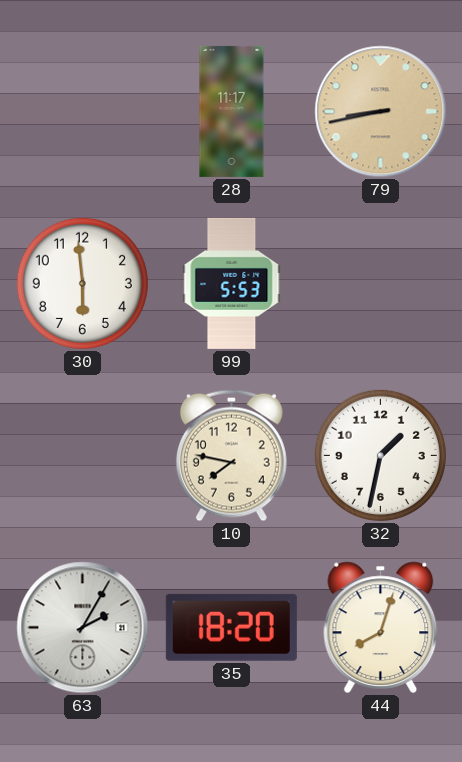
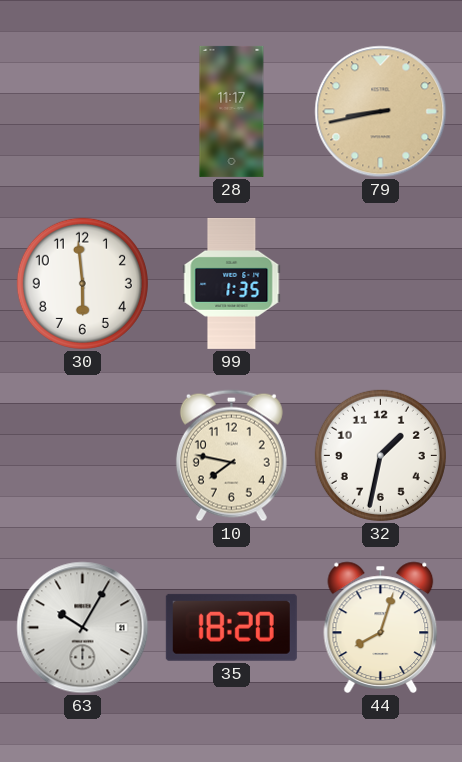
99: 5:53 -> 1:35
63: 2:05 -> 10:05
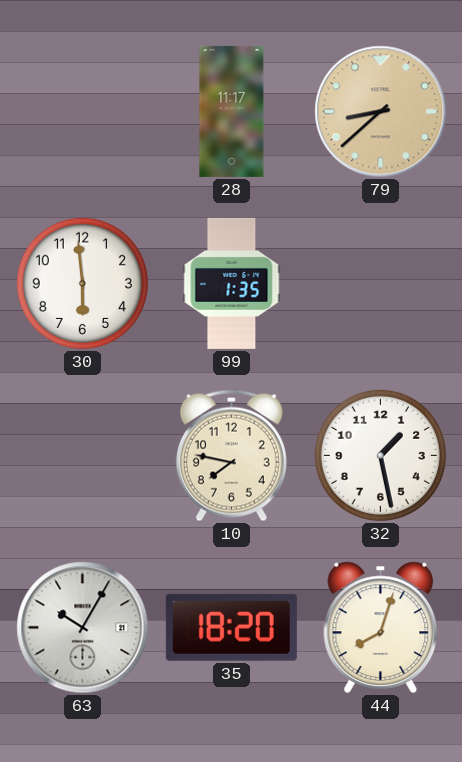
79: 8:43 -> 8:38
32: 1:32 -> 1:28
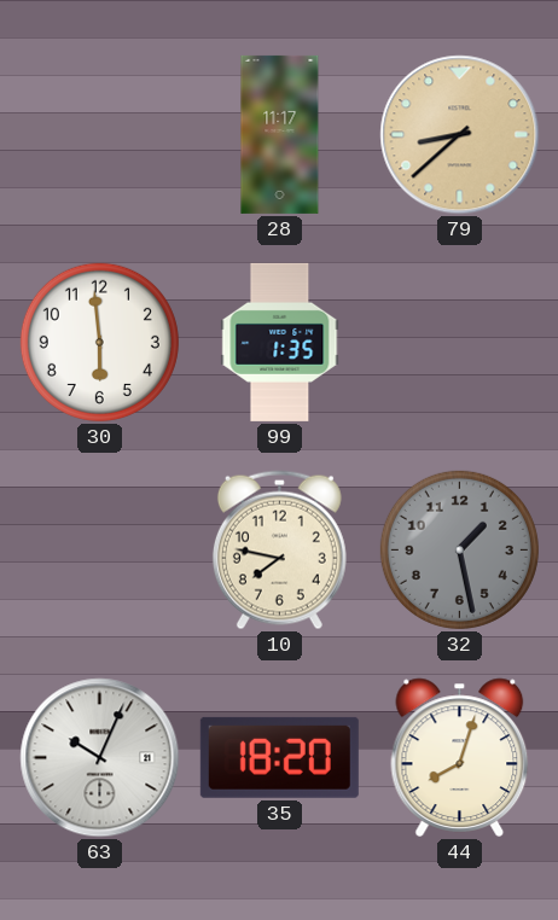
32 dial: white -> grey
63: 10:05 -> 10:04
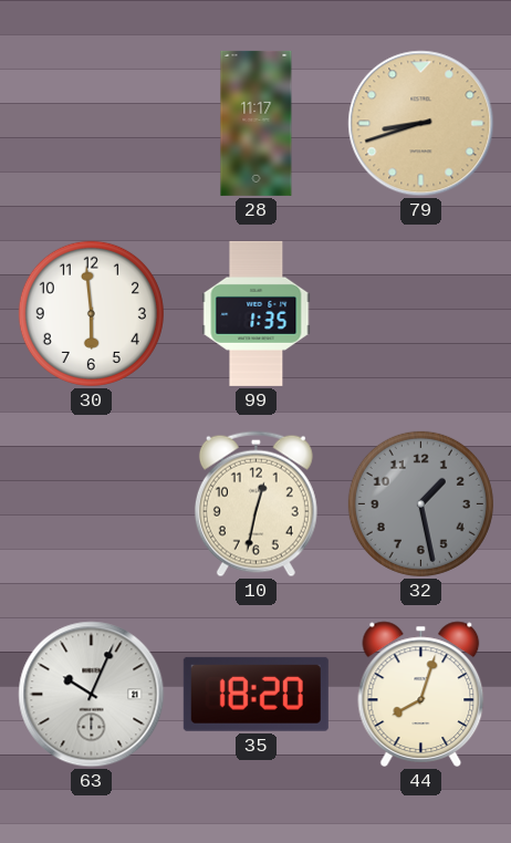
79: 8:38 -> 8:42
10: 7:47 -> 12:32
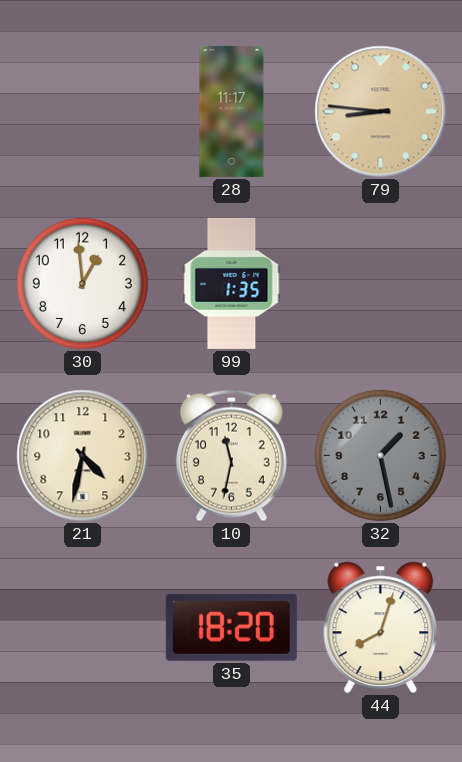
79: 8:42 -> 8:46
30: 5:59 -> 12:59
21: none -> 4:32
10: 12:32 -> 11:32
63: 10:04 -> none
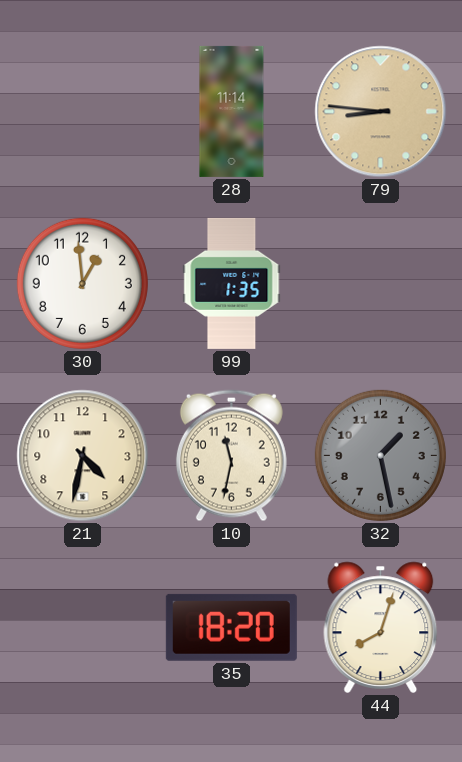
28: 11:17 -> 11:14
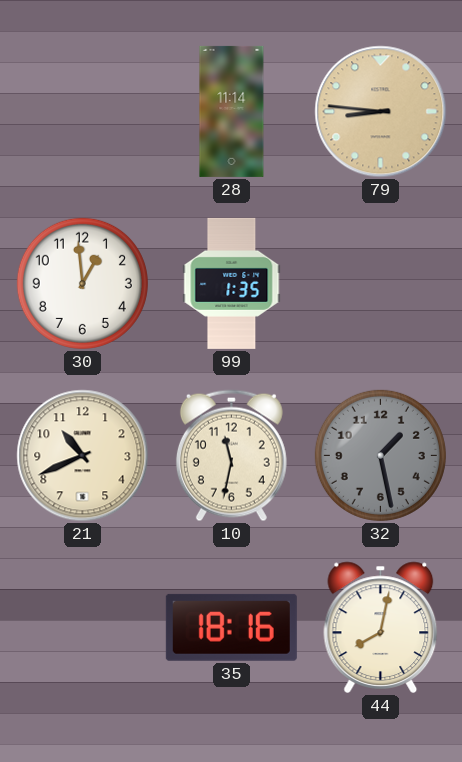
21: 4:32 -> 10:41
35: 18:20 -> 18:16
44: 8:03 -> 8:02
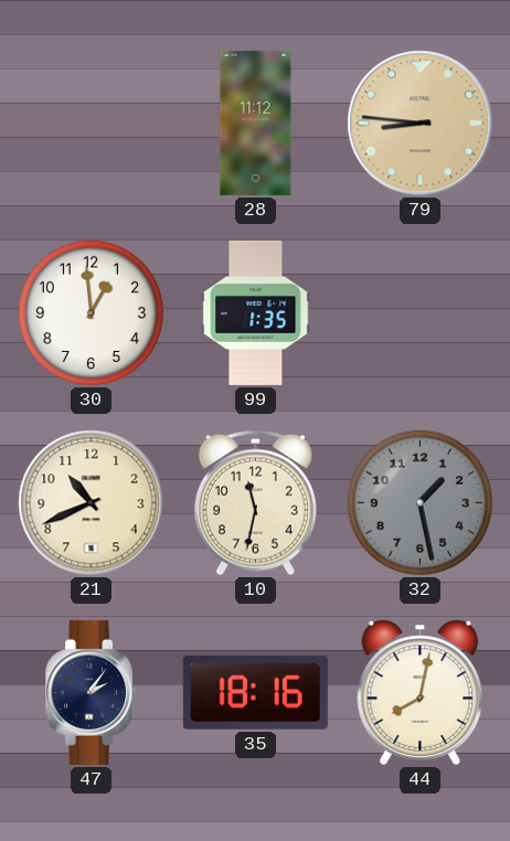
28: 11:14 -> 11:12
47: none -> 2:06
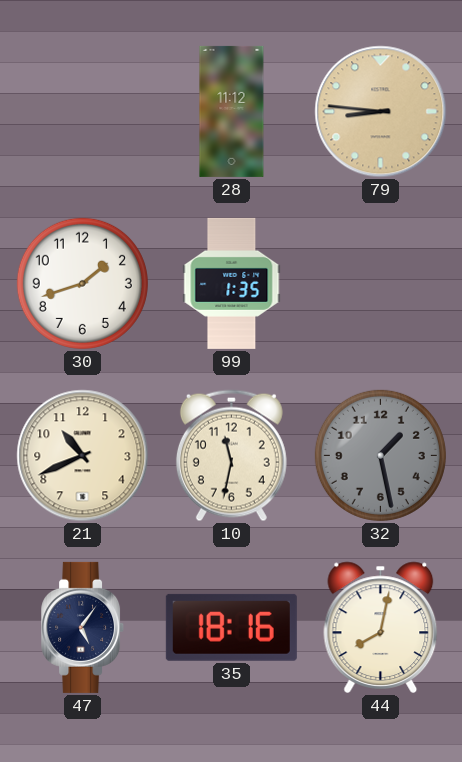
30: 12:59 -> 1:42
47: 2:06 -> 5:06
